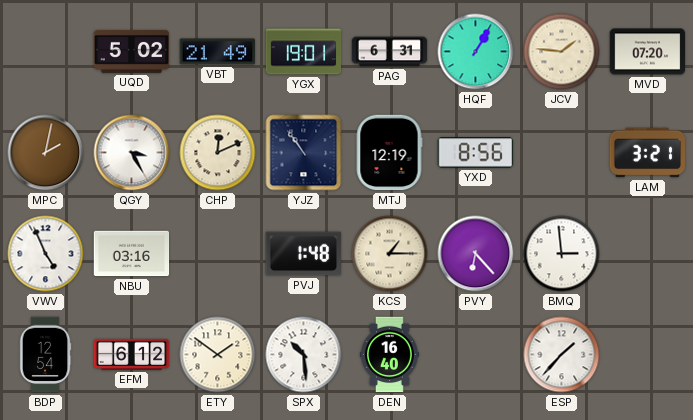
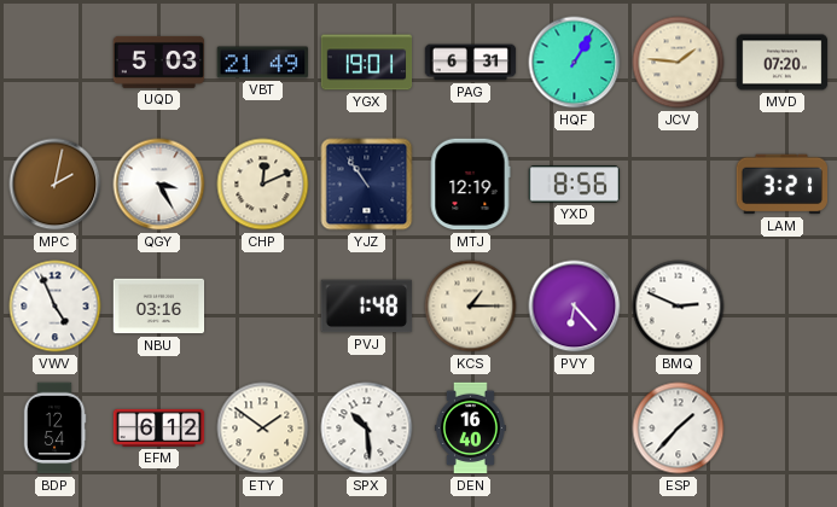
UQD: 5:02 -> 5:03
BMQ: 2:59 -> 2:49
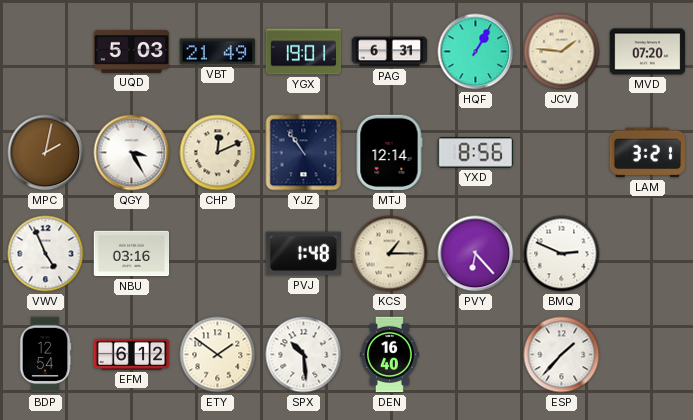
MTJ: 12:19 -> 12:14
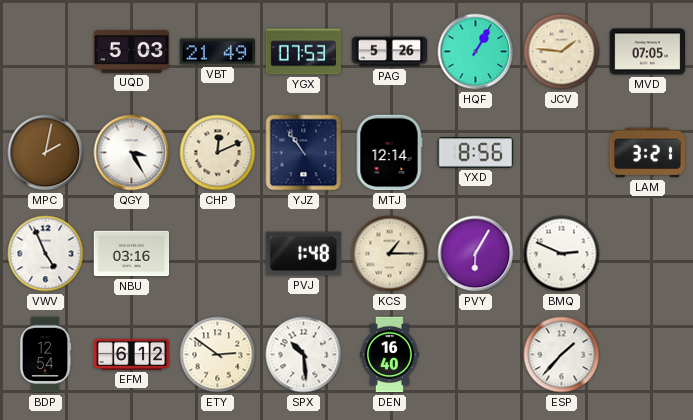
YGX: 19:01 -> 07:53
PAG: 6:31 -> 5:26
MVD: 07:20 -> 07:05
PVY: 6:23 -> 6:05
ETY: 1:51 -> 2:51
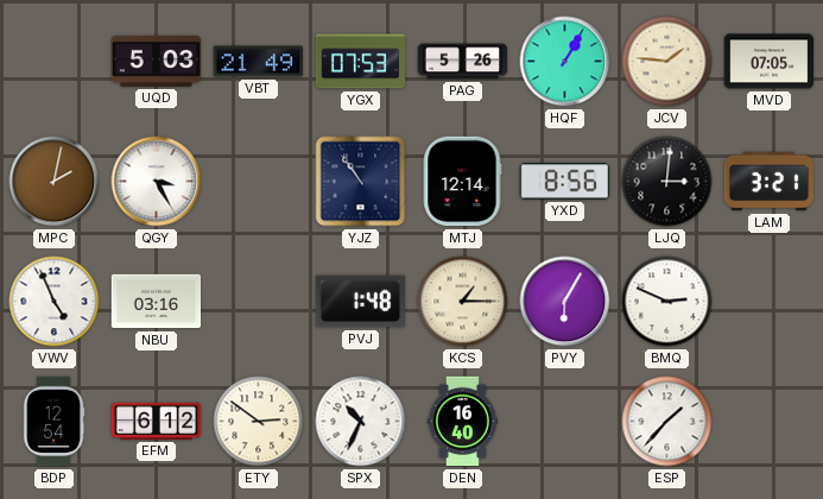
CHP: 12:11 -> none
LJQ: none -> 3:01
SPX: 10:29 -> 10:34
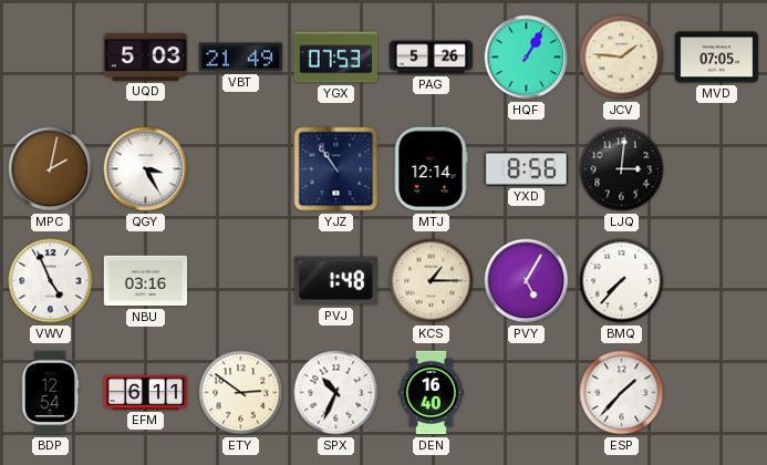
LAM: 3:21 -> none
PVY: 6:05 -> 5:05
BMQ: 2:49 -> 7:37
EFM: 6:12 -> 6:11
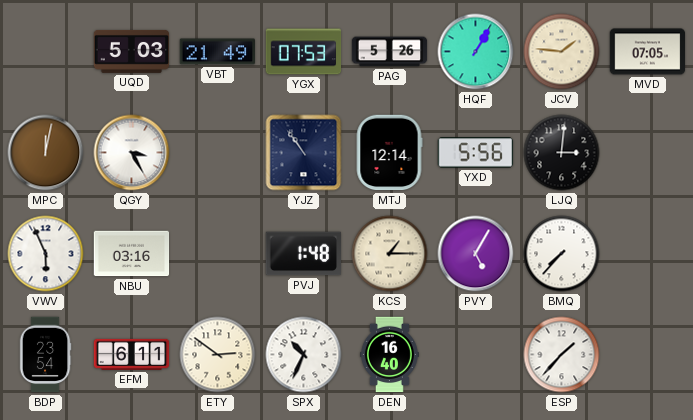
MPC: 2:02 -> 12:02
YXD: 8:56 -> 5:56
VWV: 4:56 -> 5:56
BDP: 12:54 -> 23:54
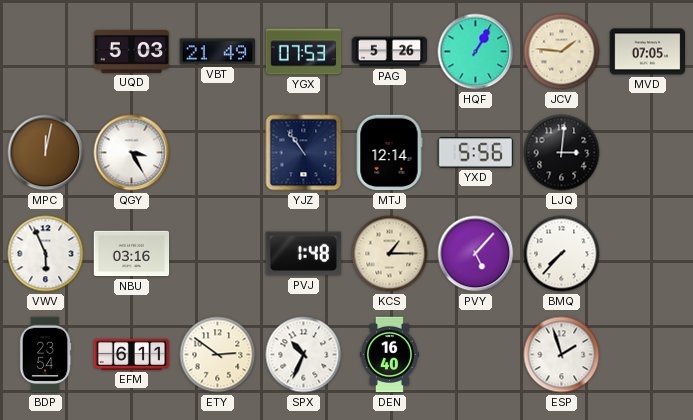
PVY: 5:05 -> 5:07
ESP: 1:37 -> 1:57
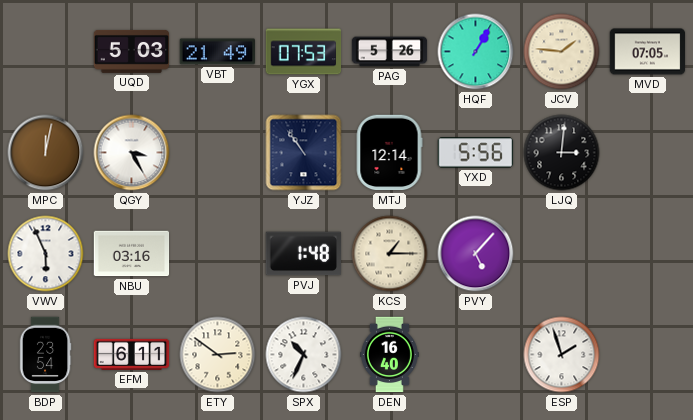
BMQ: 7:37 -> none
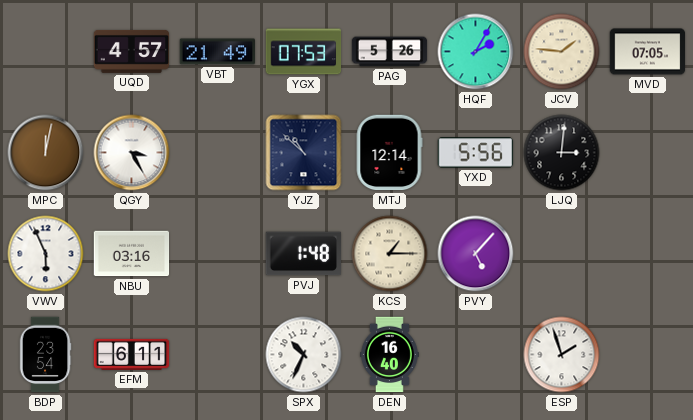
UQD: 5:03 -> 4:57
HQF: 1:05 -> 2:05
YJZ: 10:54 -> 10:52
ETY: 2:51 -> none
